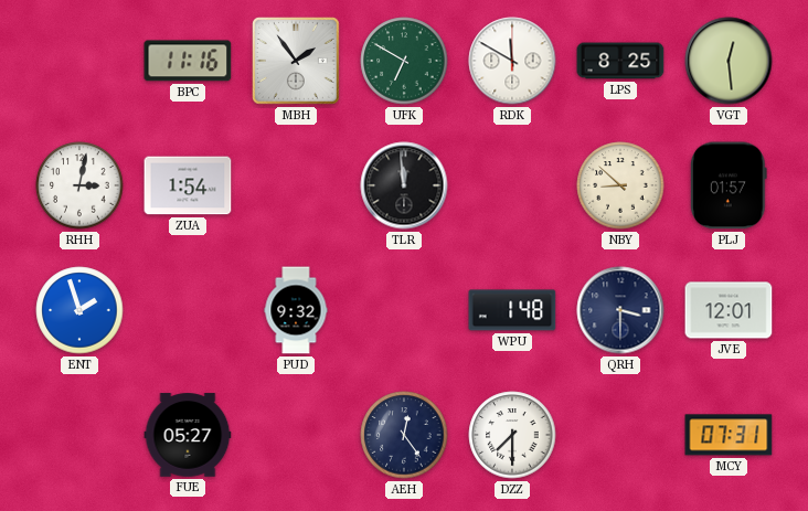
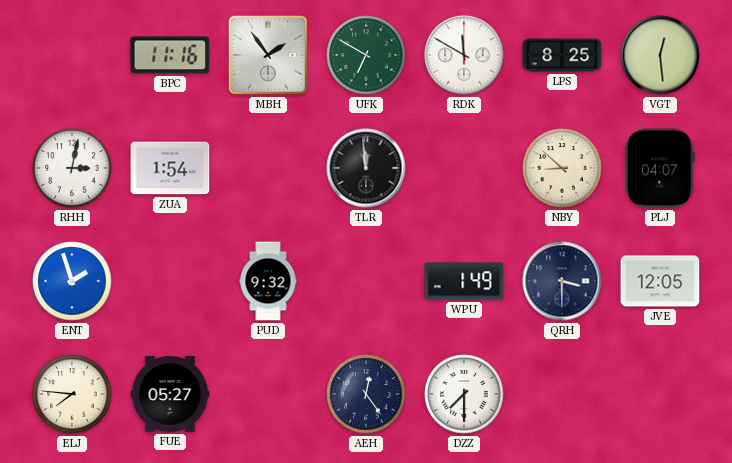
PLJ: 01:57 -> 04:07
WPU: 1:48 -> 1:49
JVE: 12:01 -> 12:05
ELJ: none -> 7:46
MCY: 07:31 -> none
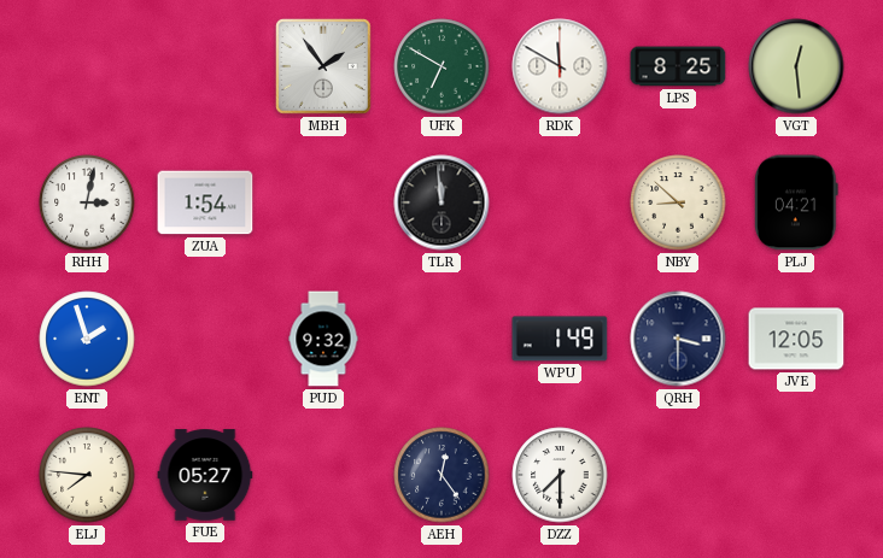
BPC: 11:16 -> none
PLJ: 04:07 -> 04:21
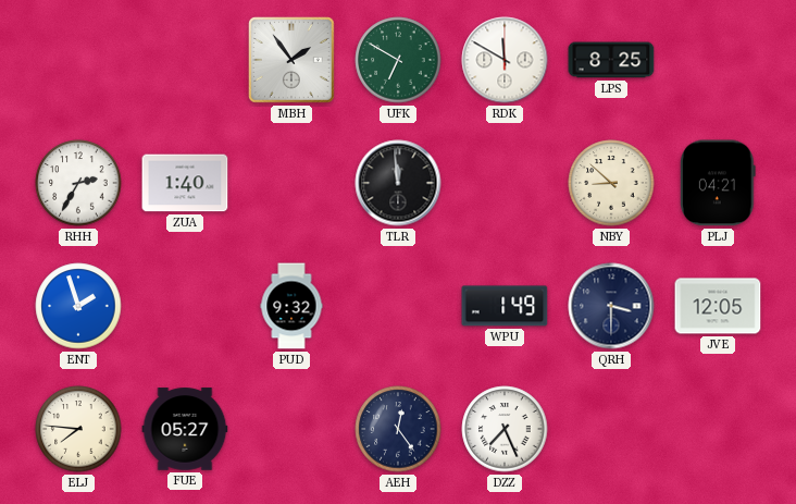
VGT: 12:29 -> none
RHH: 3:02 -> 2:35
ZUA: 1:54 -> 1:40
DZZ: 7:30 -> 7:26
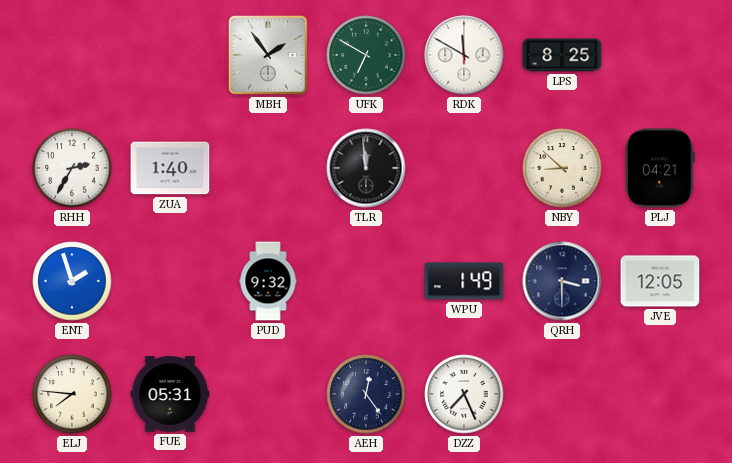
FUE: 05:27 -> 05:31
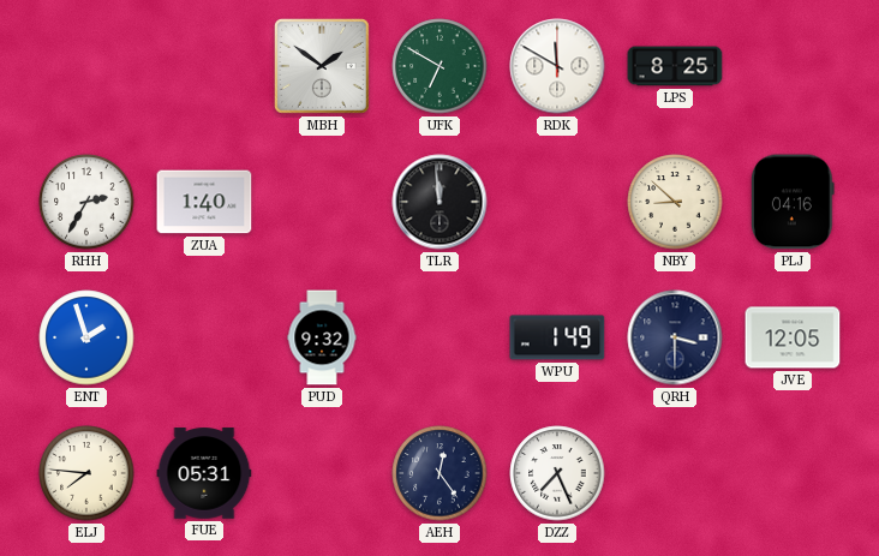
MBH: 1:54 -> 1:51
PLJ: 04:21 -> 04:16
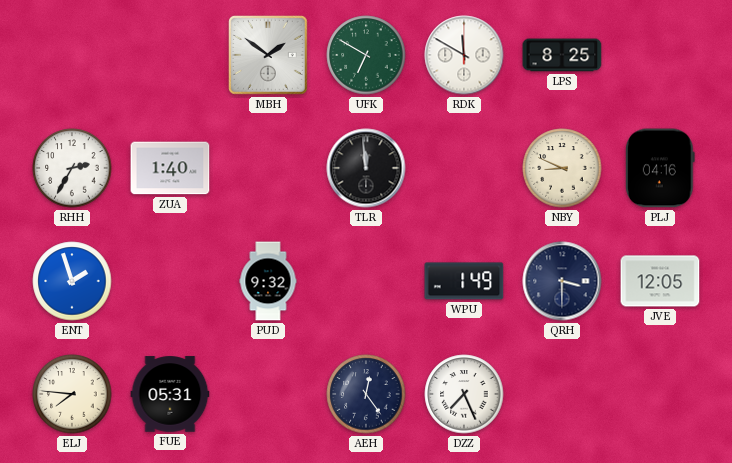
NBY: 8:52 -> 8:49
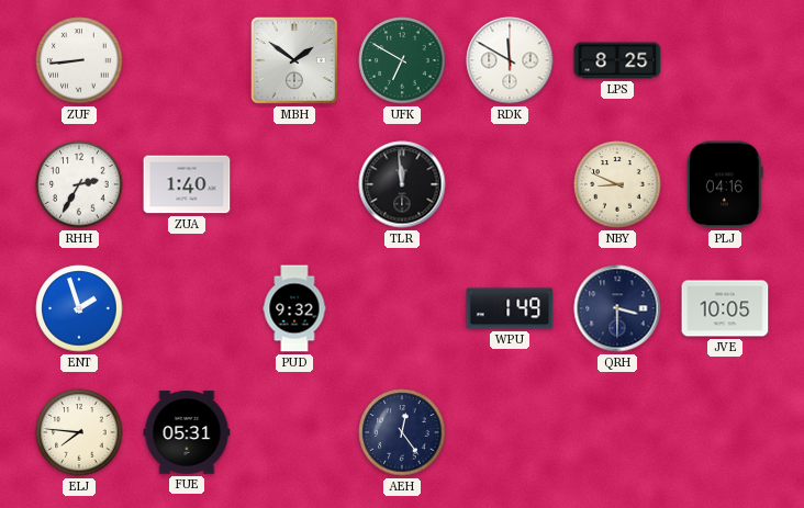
ZUF: none -> 8:44
JVE: 12:05 -> 10:05
DZZ: 7:26 -> none
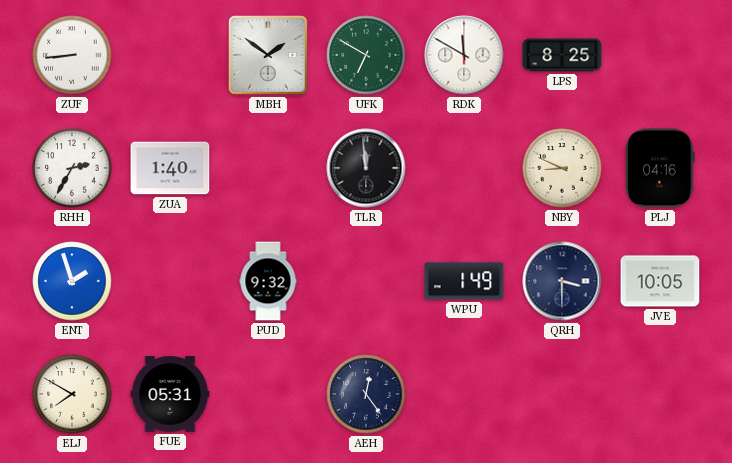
ELJ: 7:46 -> 7:50
